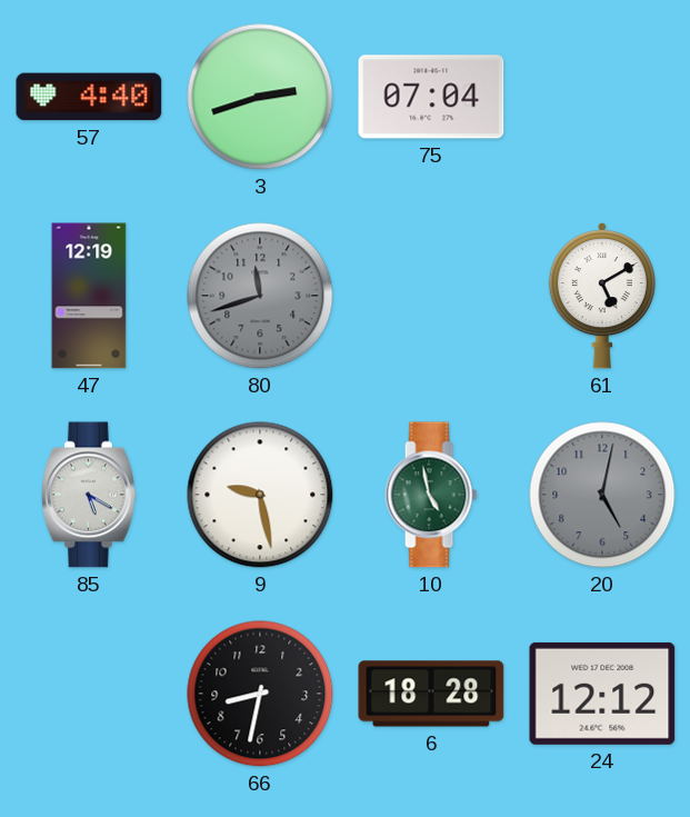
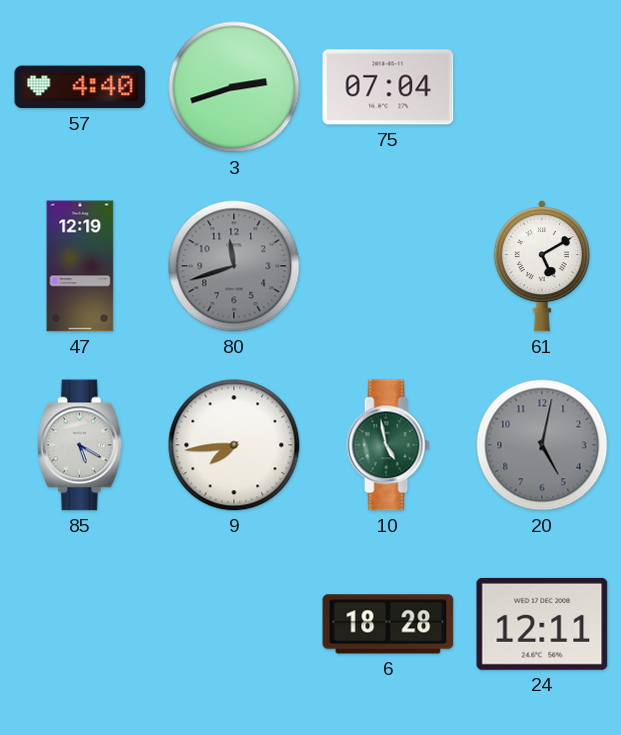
9: 9:28 -> 7:44
66: 8:32 -> none
24: 12:12 -> 12:11
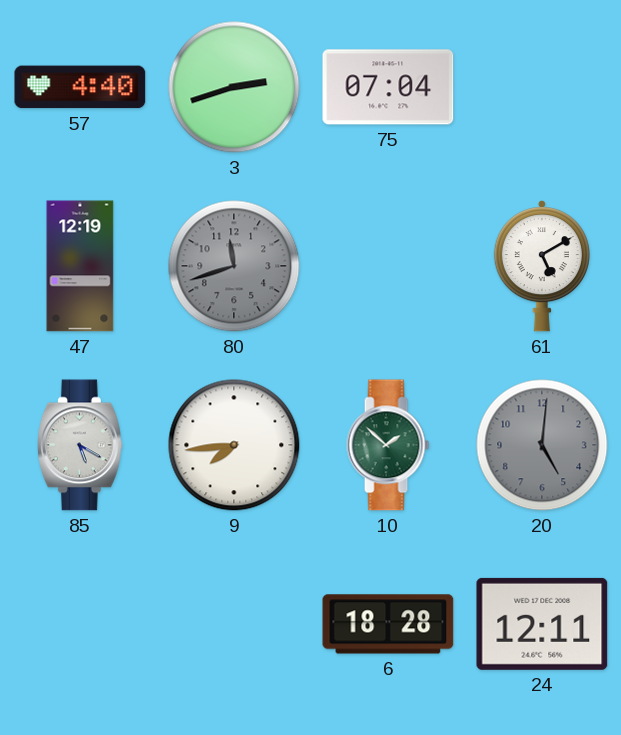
10: 4:58 -> 1:52
20: 5:02 -> 5:01
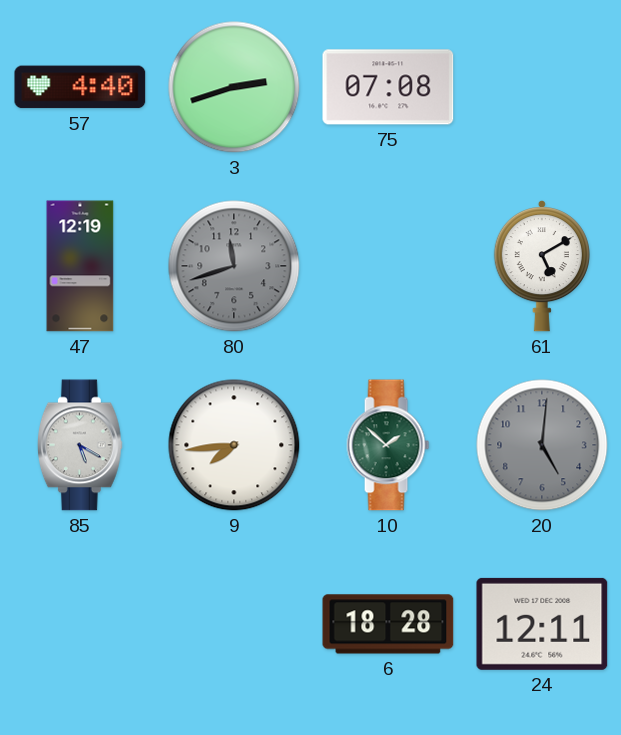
75: 07:04 -> 07:08
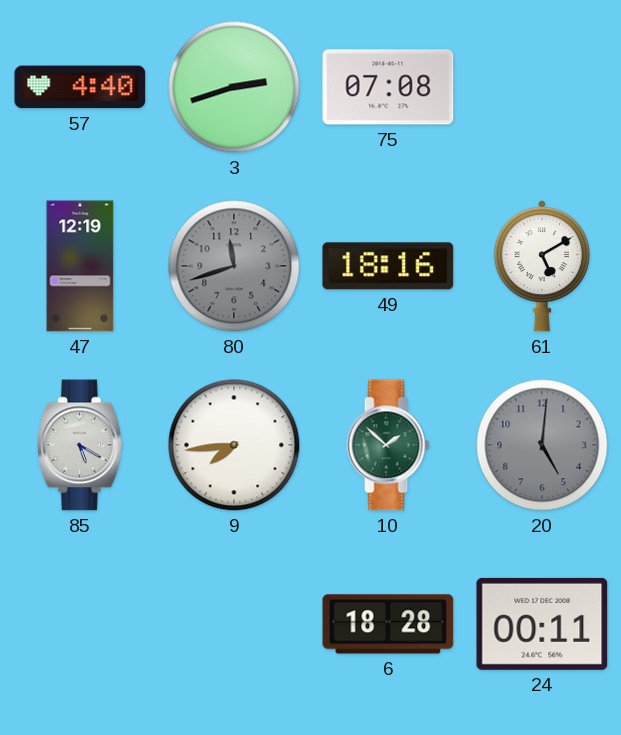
49: none -> 18:16
24: 12:11 -> 00:11
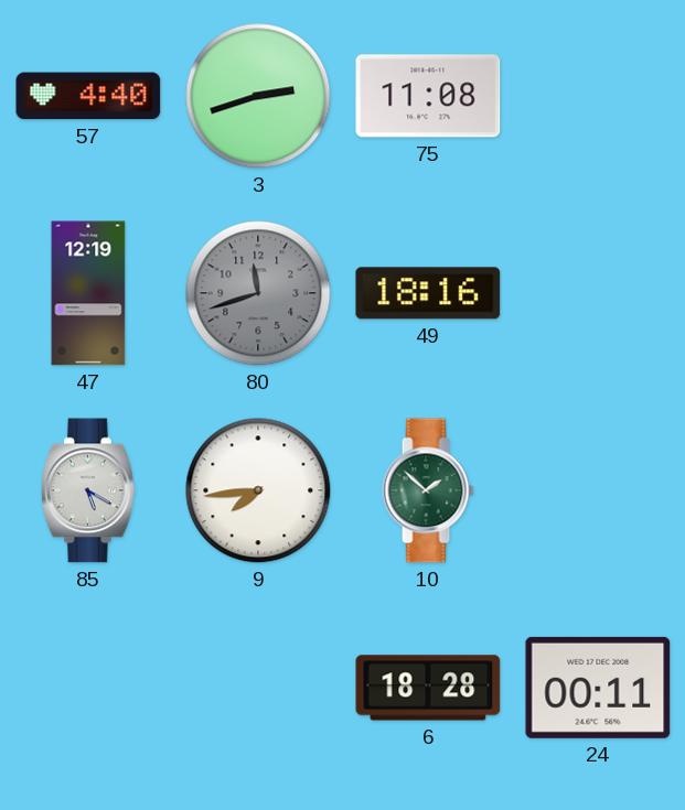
75: 07:08 -> 11:08
61: 5:10 -> none
20: 5:01 -> none
